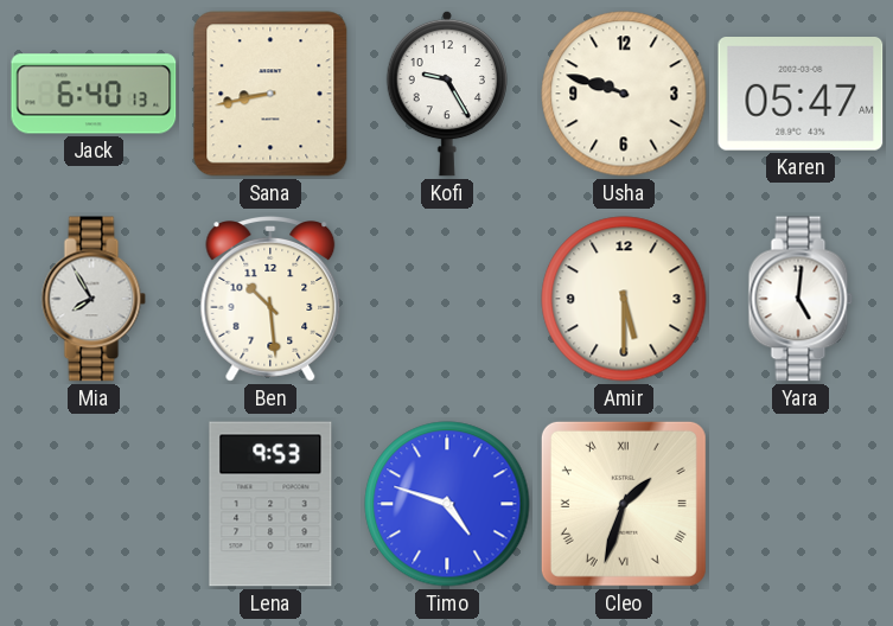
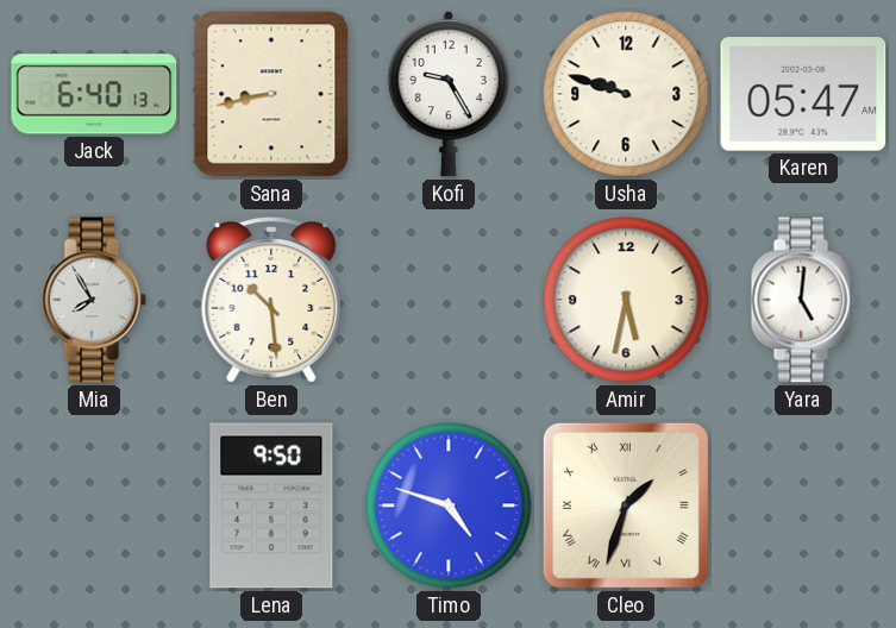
Amir: 5:30 -> 5:32
Lena: 9:53 -> 9:50
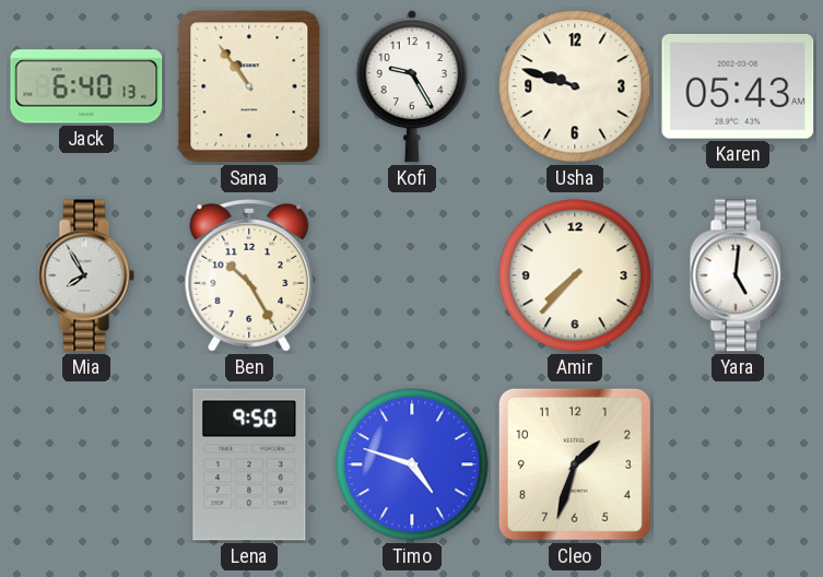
Sana: 8:43 -> 10:54
Karen: 05:47 -> 05:43
Ben: 10:29 -> 10:25
Amir: 5:32 -> 7:37
Cleo numerals: Roman -> Arabic
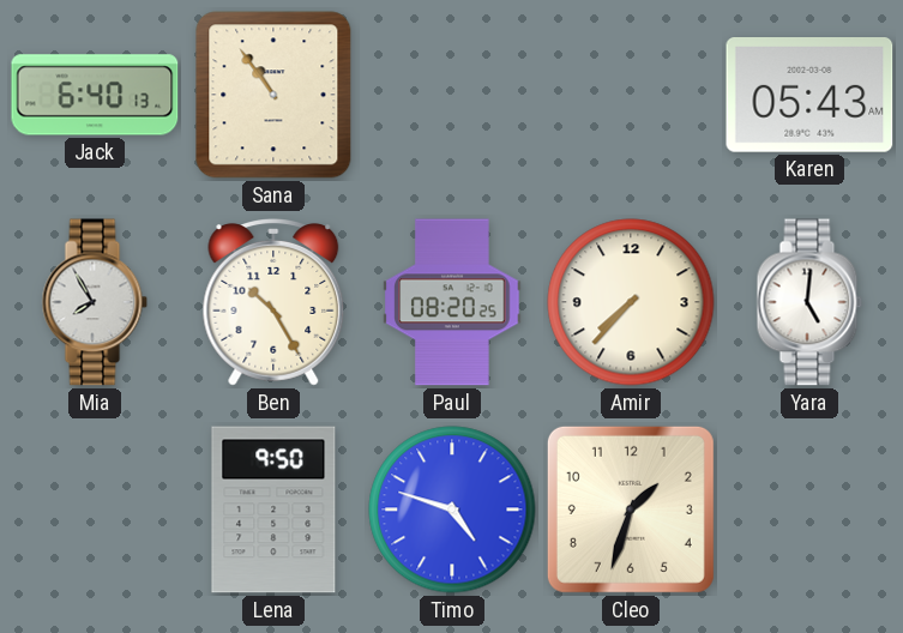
Kofi: 9:25 -> none
Usha: 9:48 -> none
Paul: none -> 08:20
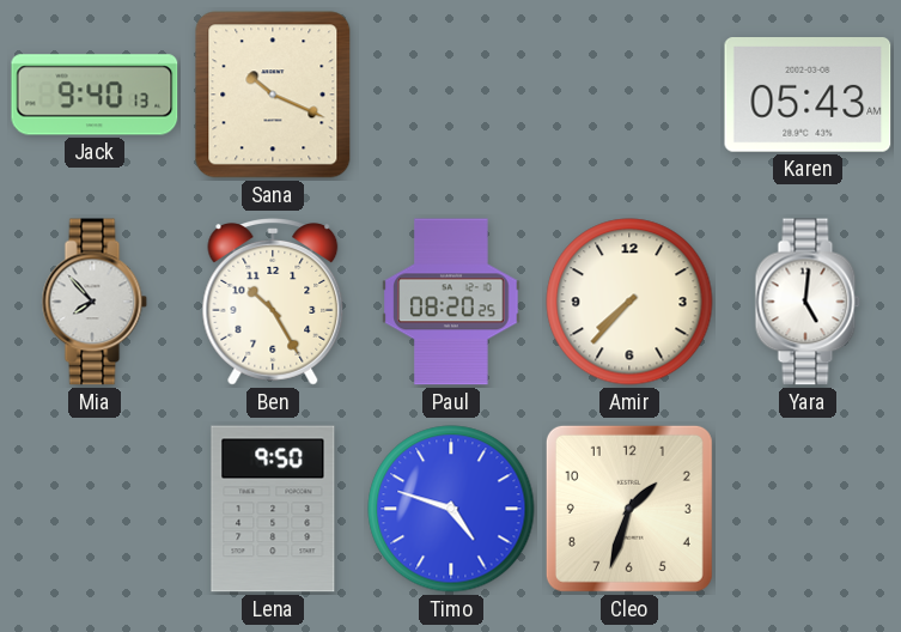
Jack: 6:40 -> 9:40
Sana: 10:54 -> 10:19
Mia: 7:55 -> 7:53
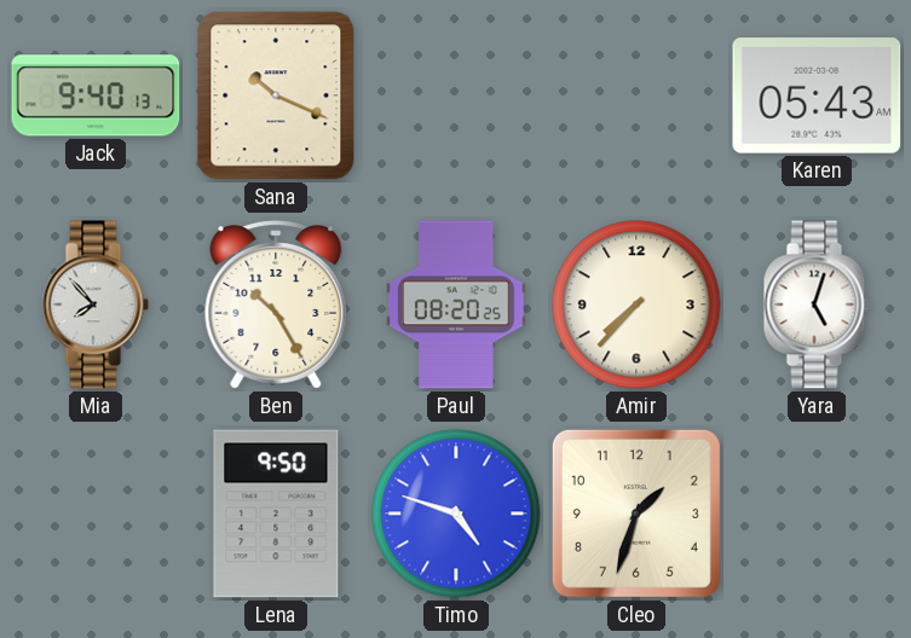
Yara: 5:01 -> 5:03
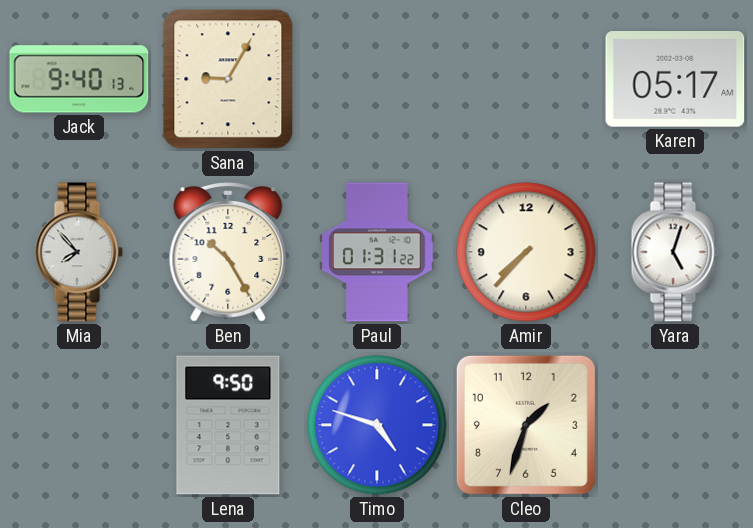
Sana: 10:19 -> 9:05
Karen: 05:43 -> 05:17
Paul: 08:20 -> 01:31
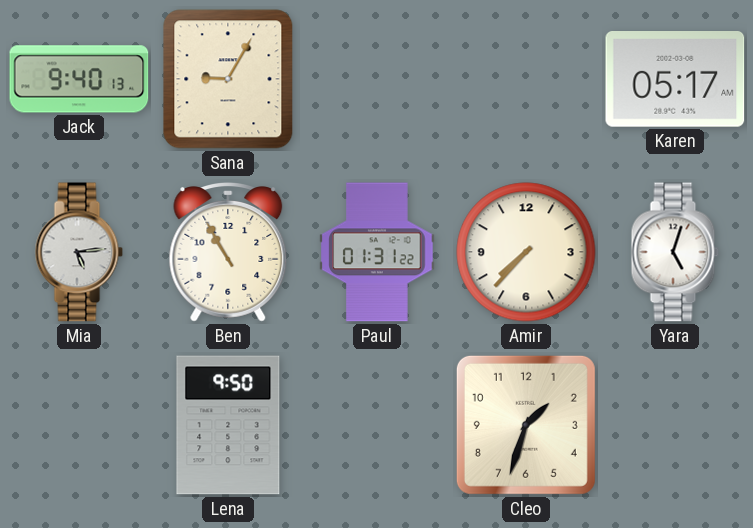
Mia: 7:53 -> 5:14
Ben: 10:25 -> 10:55
Timo: 4:48 -> none
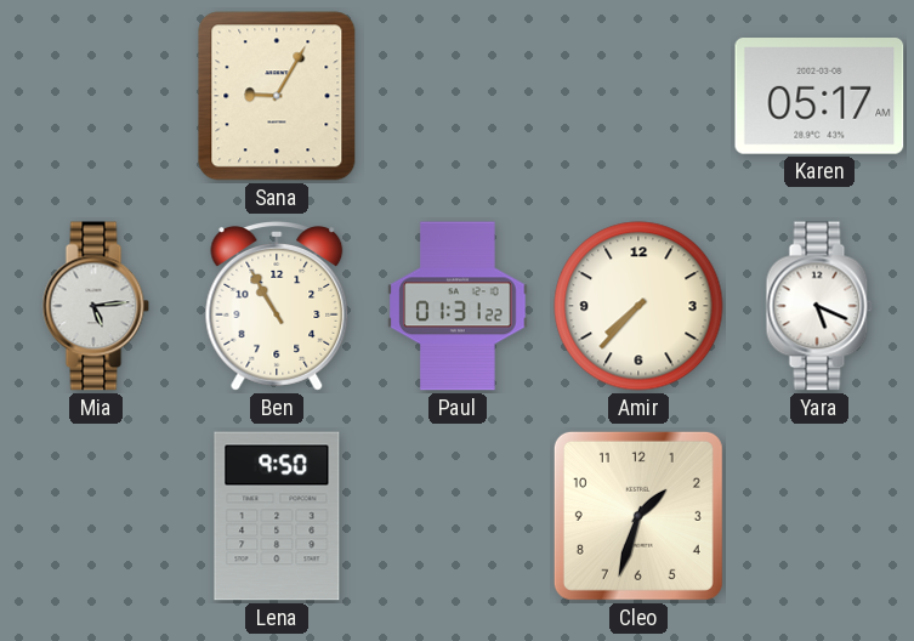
Jack: 9:40 -> none
Yara: 5:03 -> 5:19
